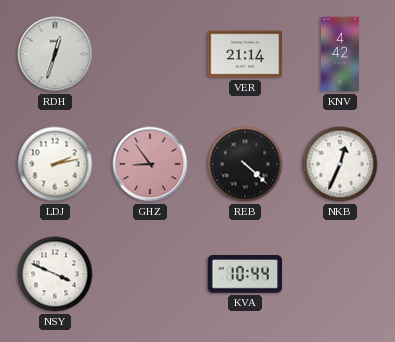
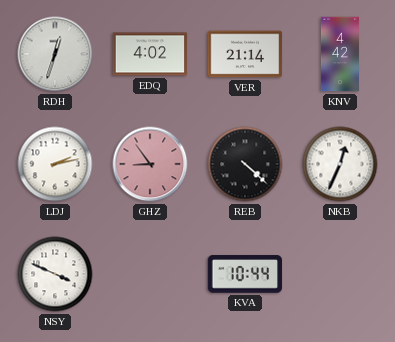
EDQ: none -> 4:02
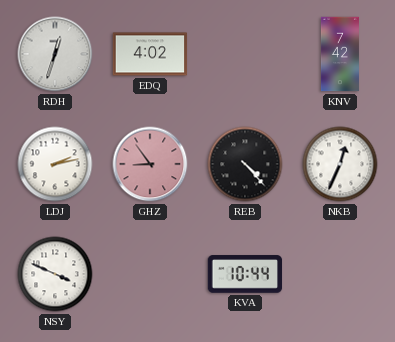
VER: 21:14 -> none
KNV: 4:42 -> 7:42
REB: 4:22 -> 4:23
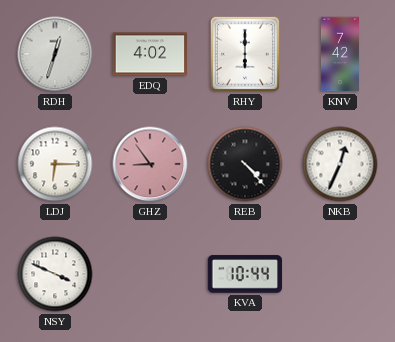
RHY: none -> 6:00
LDJ: 2:13 -> 6:15
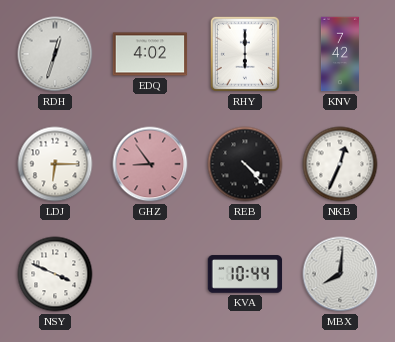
MBX: none -> 8:01
